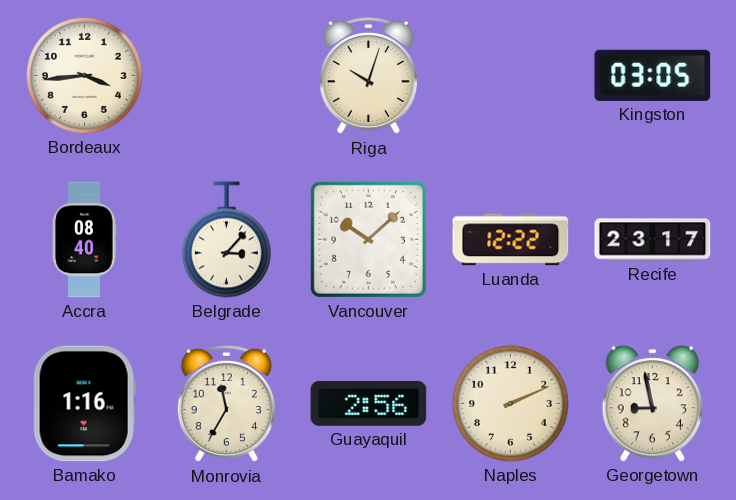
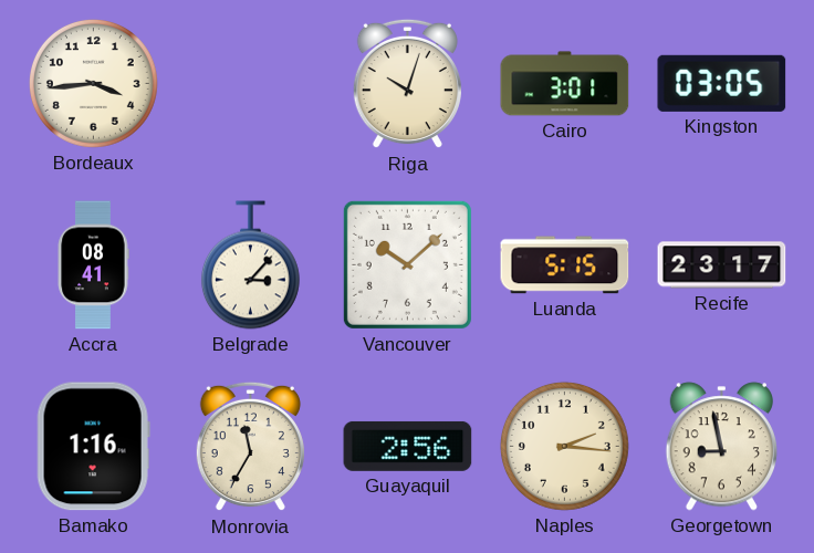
Cairo: none -> 3:01
Accra: 08:40 -> 08:41
Luanda: 12:22 -> 5:15
Naples: 2:11 -> 2:16
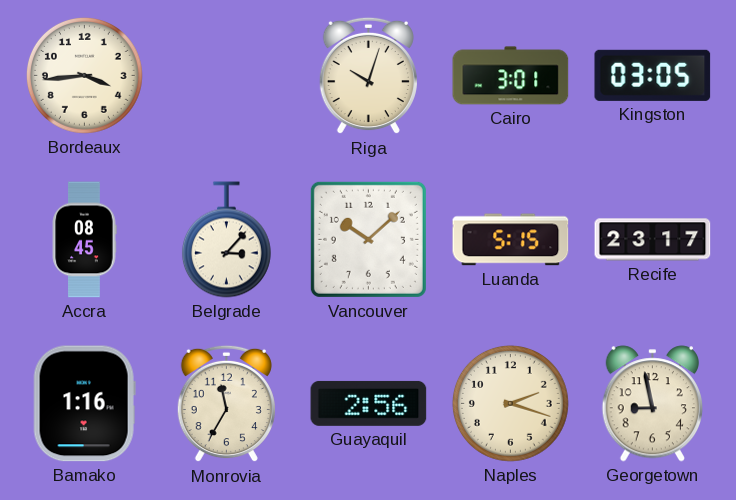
Accra: 08:41 -> 08:45
Naples: 2:16 -> 2:18
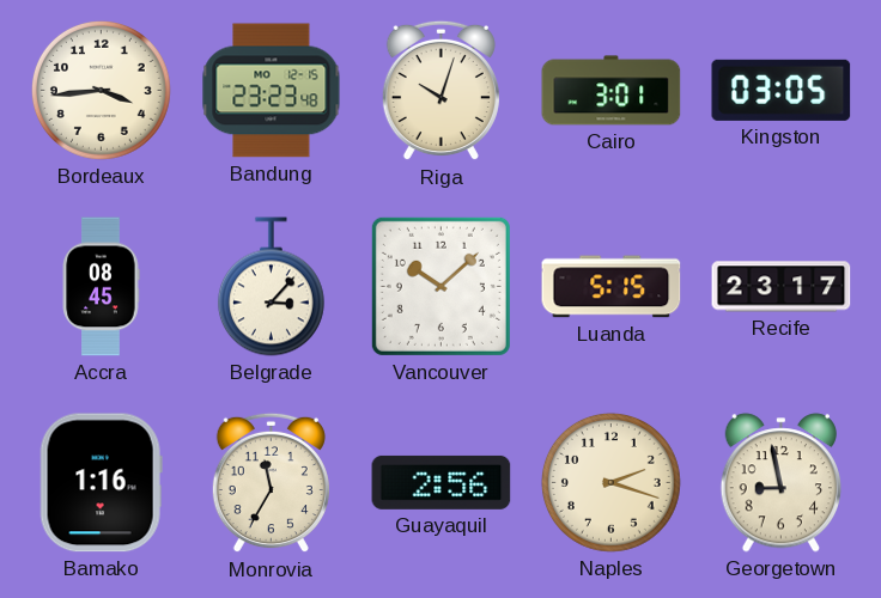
Bandung: none -> 23:23
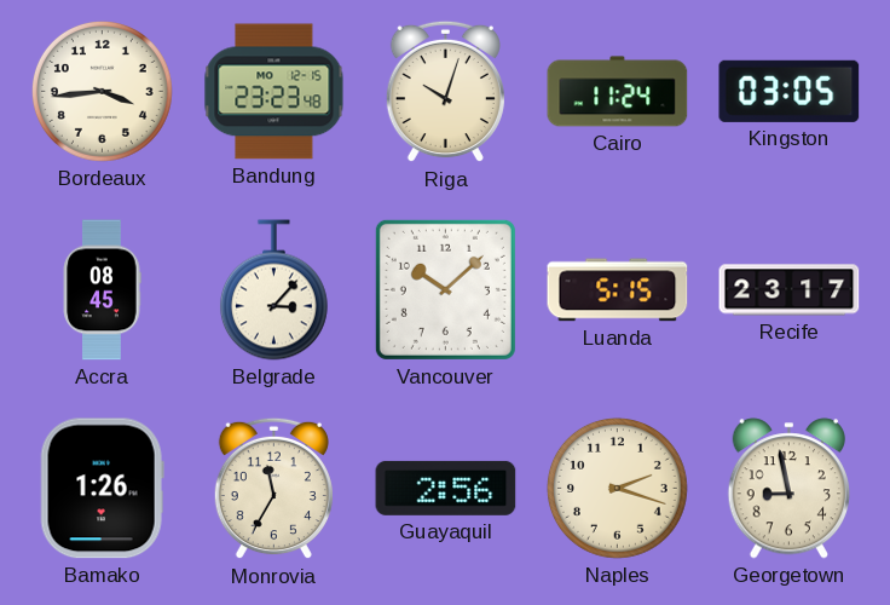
Cairo: 3:01 -> 11:24
Bamako: 1:16 -> 1:26
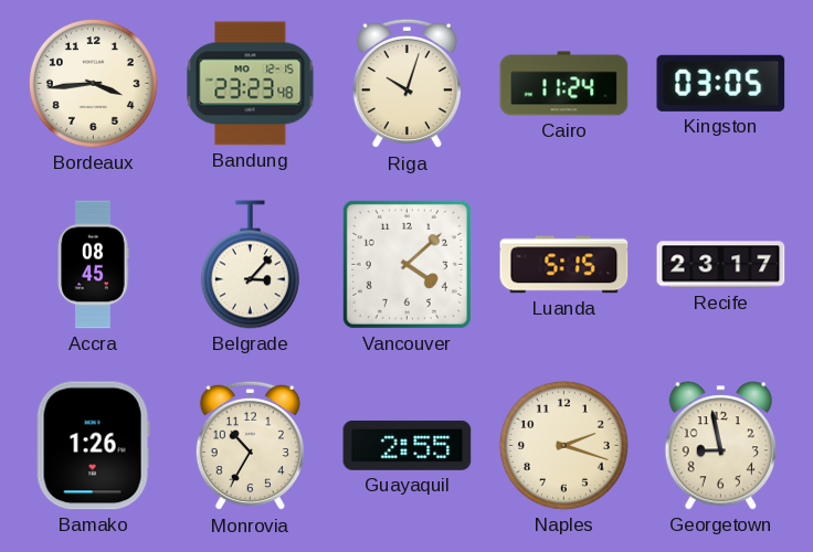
Vancouver: 10:08 -> 4:08
Monrovia: 11:35 -> 10:35
Guayaquil: 2:56 -> 2:55
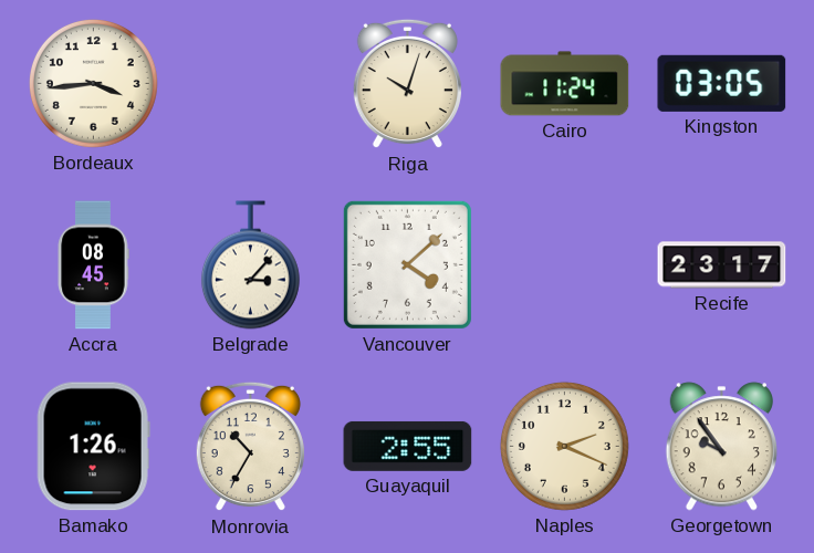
Bandung: 23:23 -> none
Luanda: 5:15 -> none
Naples: 2:18 -> 2:19
Georgetown: 8:58 -> 9:54
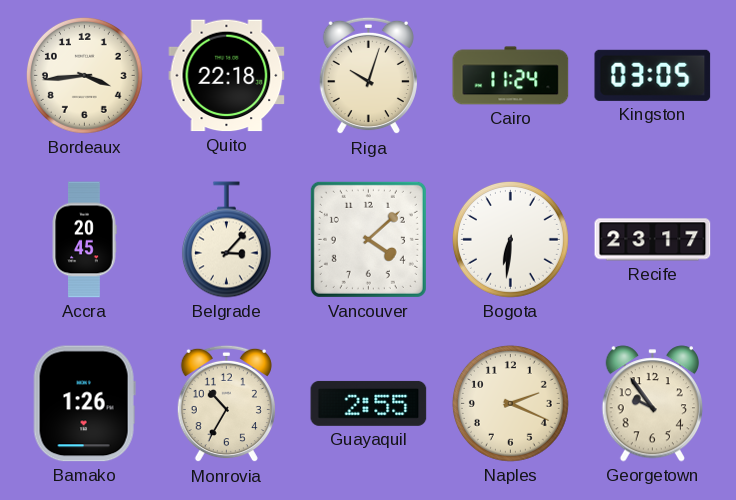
Quito: none -> 22:18
Accra: 08:45 -> 20:45
Bogota: none -> 6:31
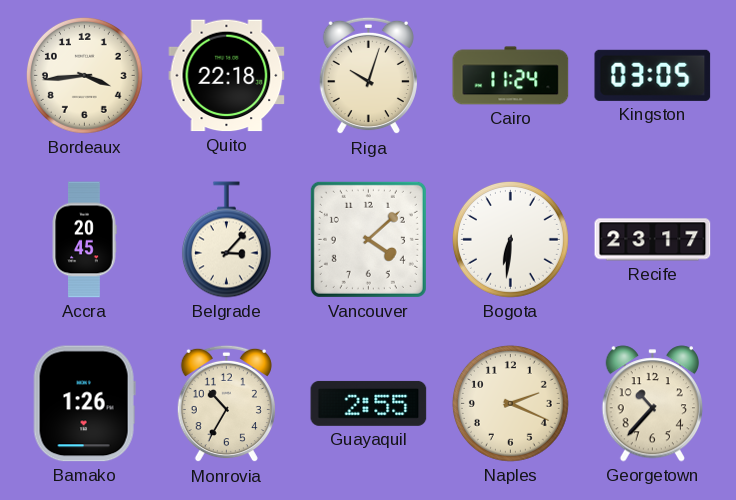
Georgetown: 9:54 -> 10:37
